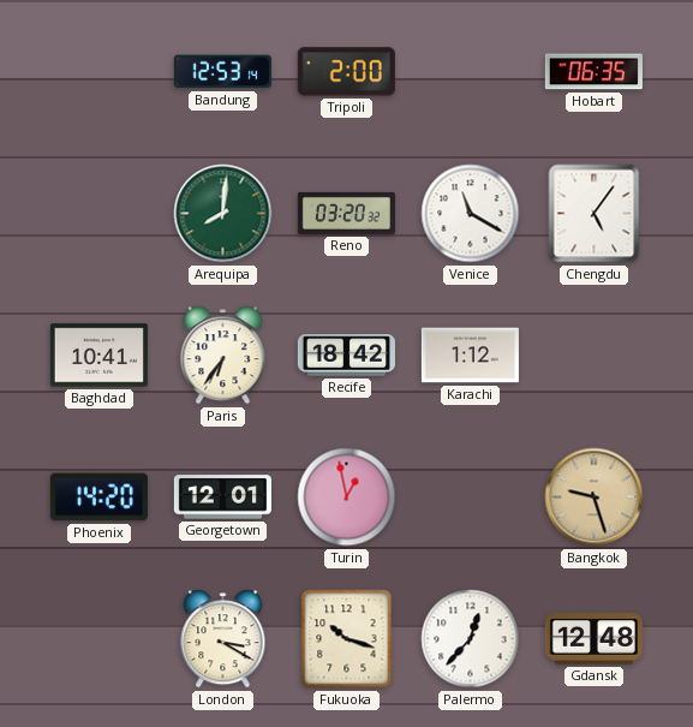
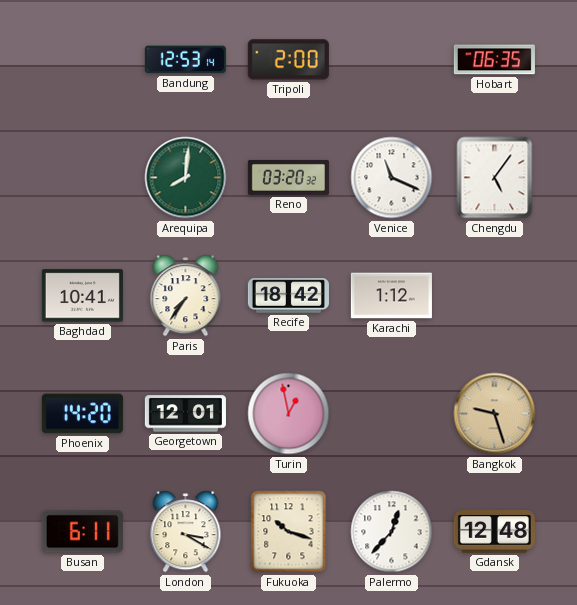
Venice: 11:20 -> 11:19
Paris: 6:36 -> 7:36
Busan: none -> 6:11
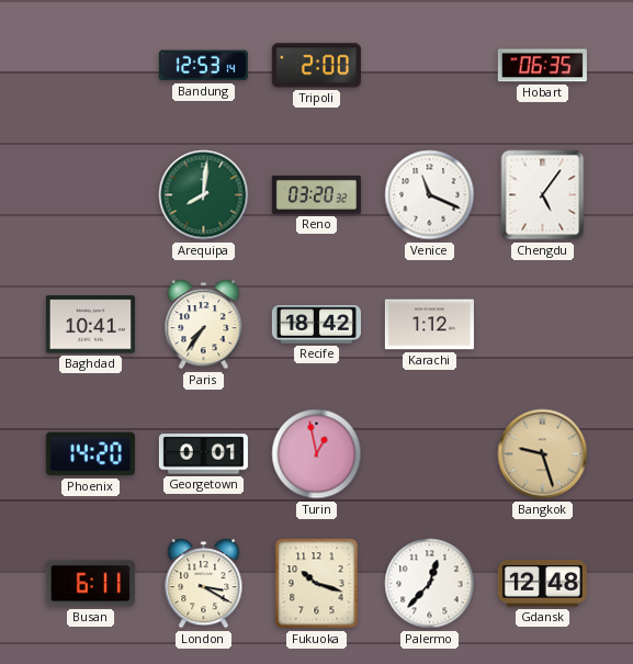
Georgetown: 12:01 -> 0:01
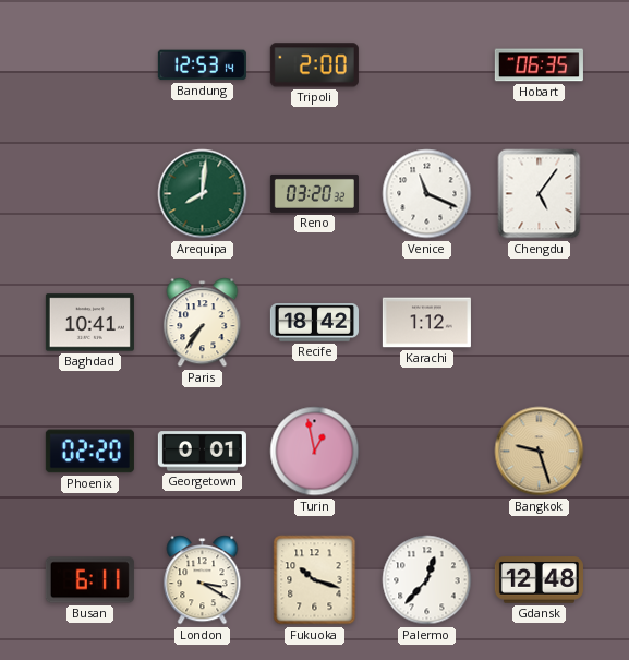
Phoenix: 14:20 -> 02:20
